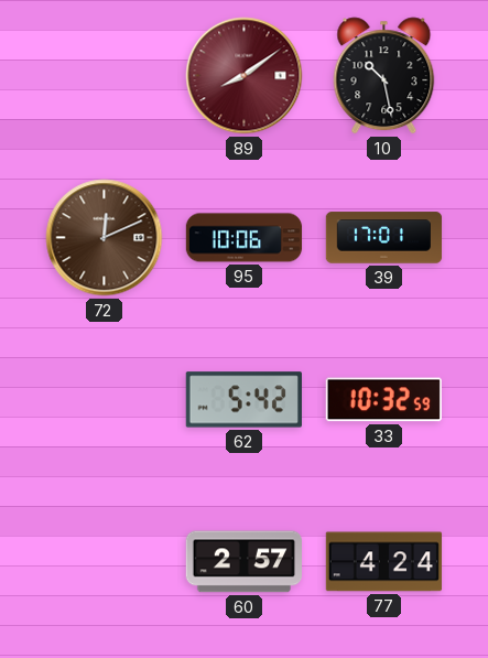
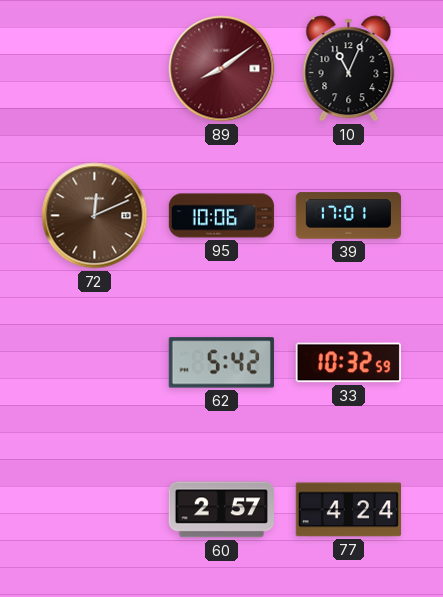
10: 10:28 -> 11:04
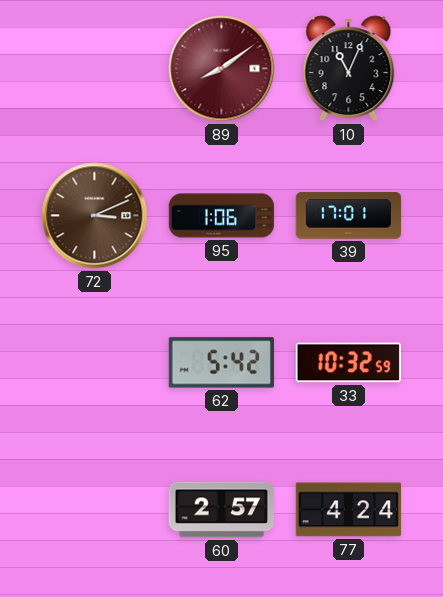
72: 12:11 -> 3:11
95: 10:06 -> 1:06
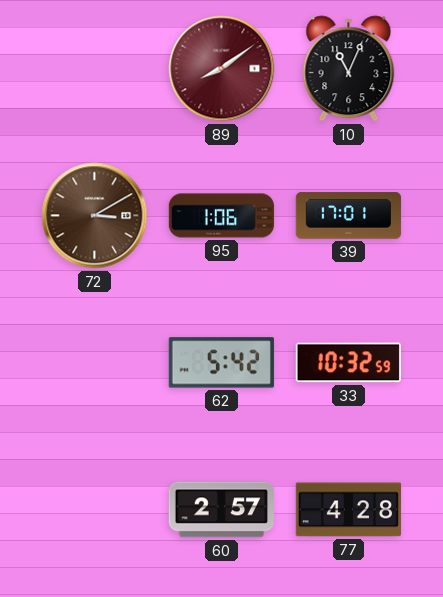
72: 3:11 -> 3:10
77: 4:24 -> 4:28
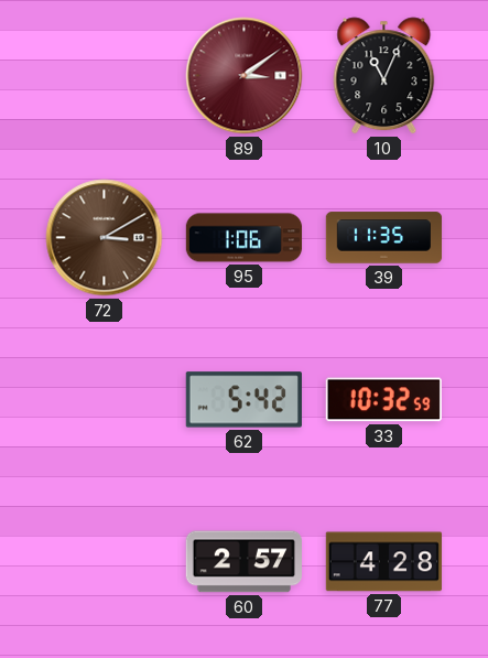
89: 8:09 -> 3:09
39: 17:01 -> 11:35
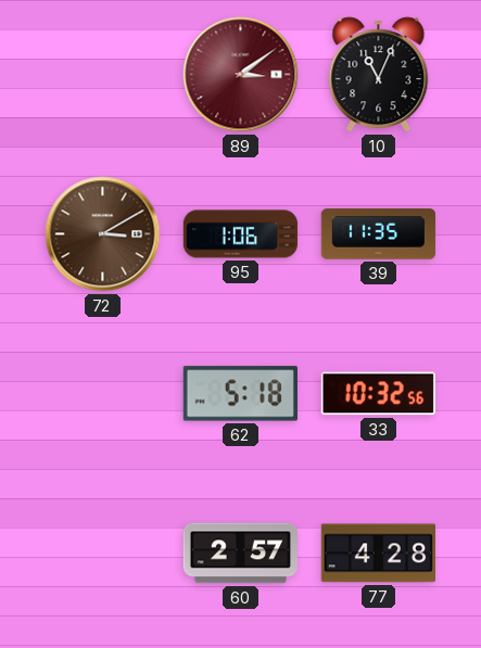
62: 5:42 -> 5:18
33: 10:32:59 -> 10:32:56
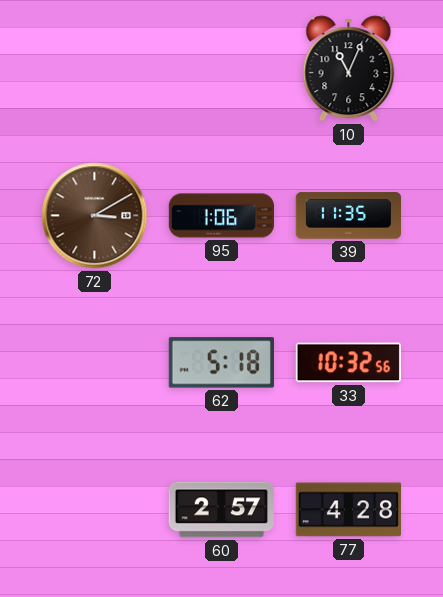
89: 3:09 -> none
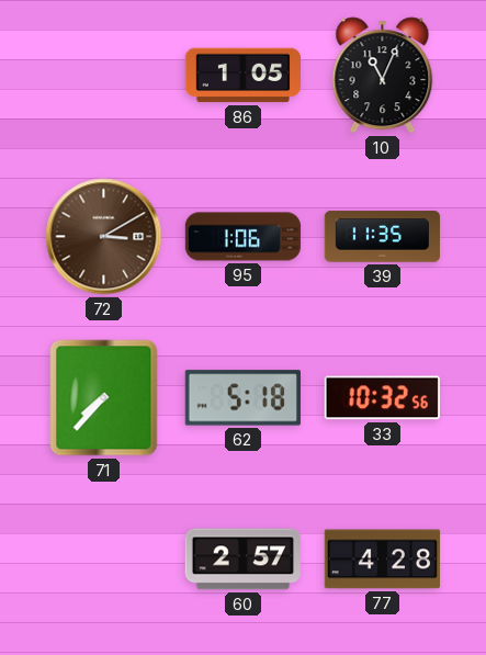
86: none -> 1:05
71: none -> 7:37
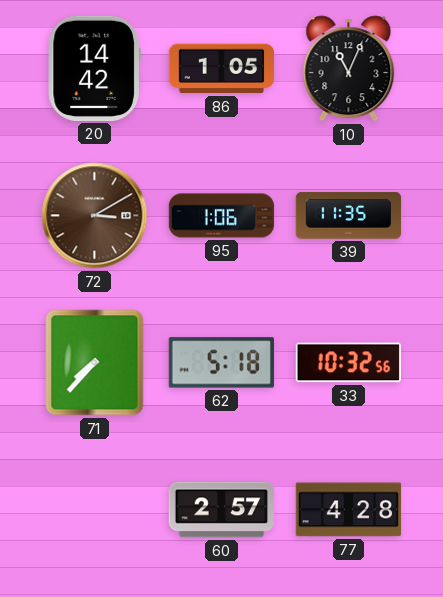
20: none -> 14:42
